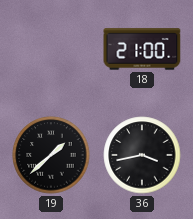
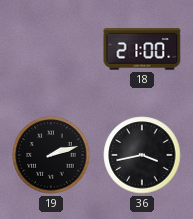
19: 1:38 -> 2:12
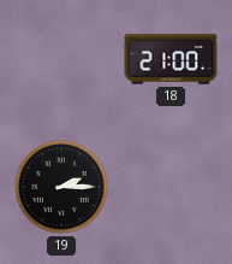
19: 2:12 -> 2:15
36: 3:43 -> none
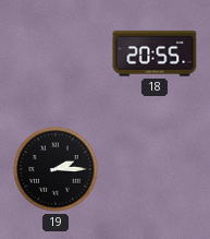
18: 21:00 -> 20:55
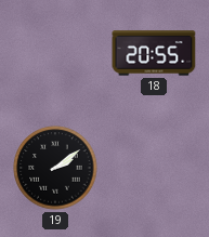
19: 2:15 -> 2:09
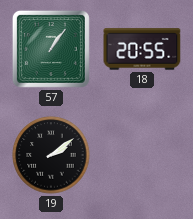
57: none -> 1:06
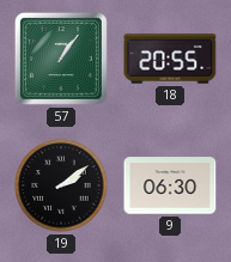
9: none -> 06:30
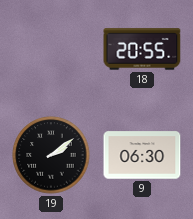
57: 1:06 -> none
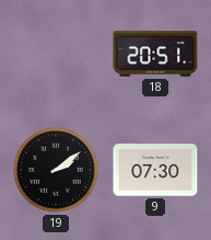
18: 20:55 -> 20:51
9: 06:30 -> 07:30
